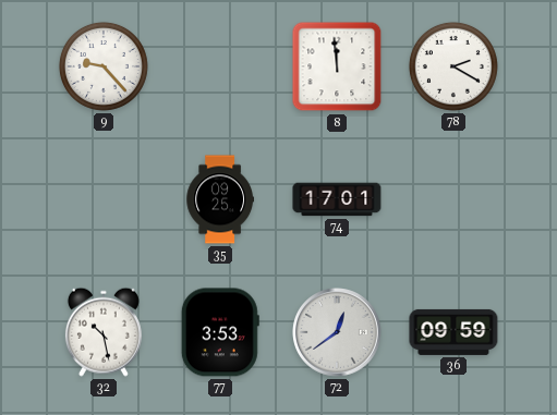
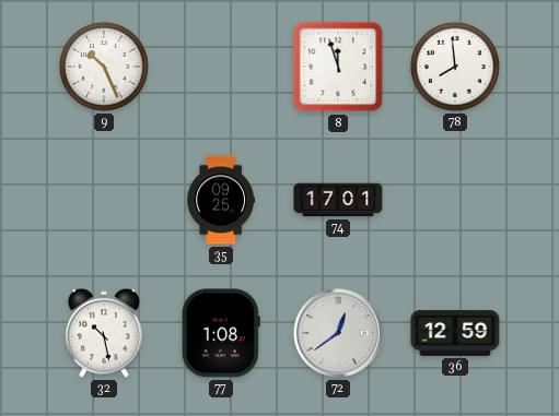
9: 9:23 -> 10:26
8: 11:59 -> 11:57
78: 2:20 -> 7:59
77: 3:53 -> 1:08
36: 09:59 -> 12:59
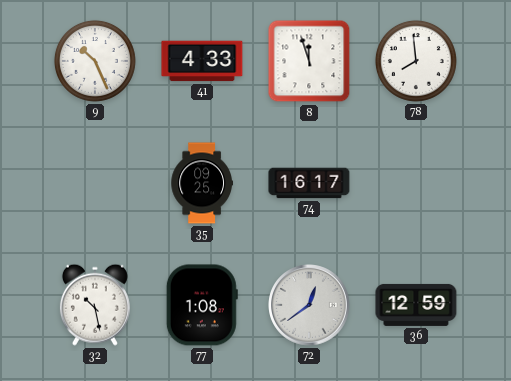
41: none -> 4:33
74: 17:01 -> 16:17
